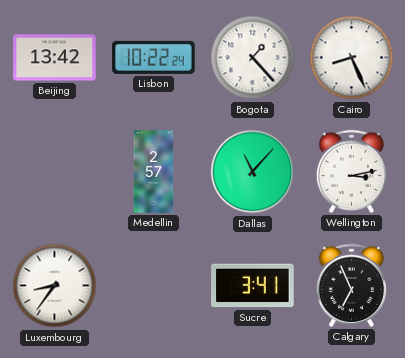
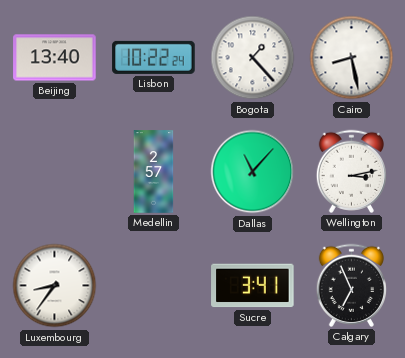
Beijing: 13:42 -> 13:40
Cairo: 8:26 -> 8:28
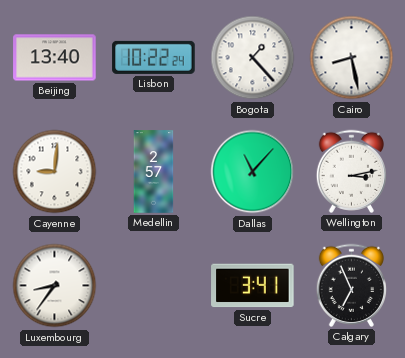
Cayenne: none -> 9:01
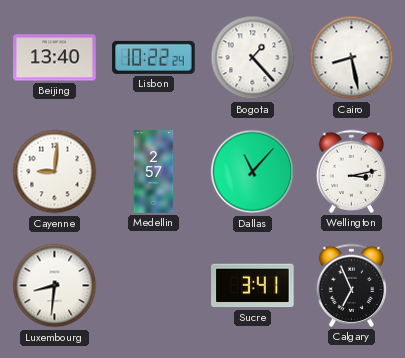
Luxembourg: 8:36 -> 8:31
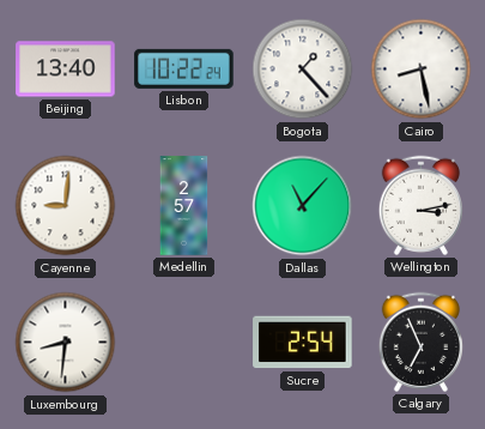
Sucre: 3:41 -> 2:54
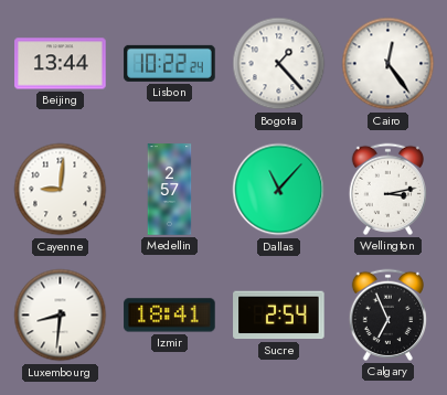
Beijing: 13:40 -> 13:44
Cairo: 8:28 -> 12:24
Izmir: none -> 18:41
